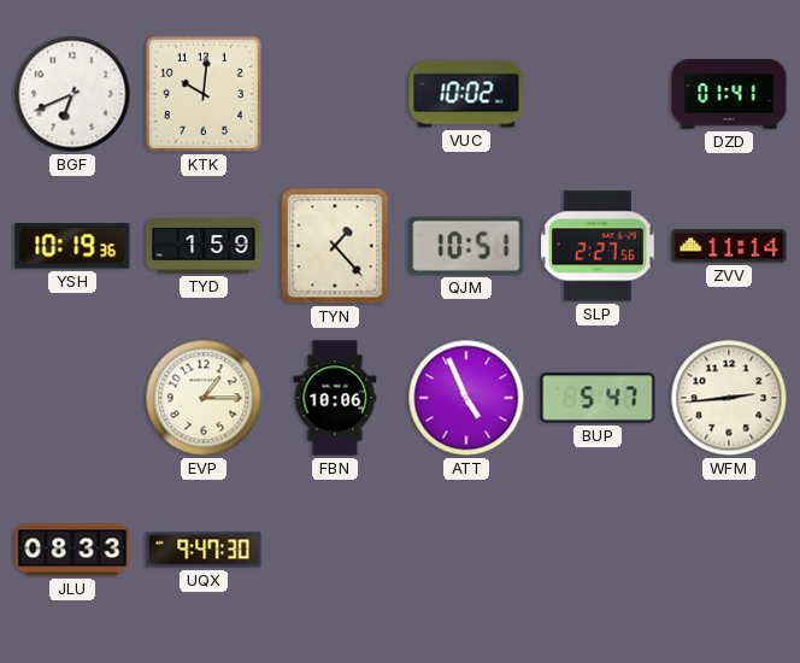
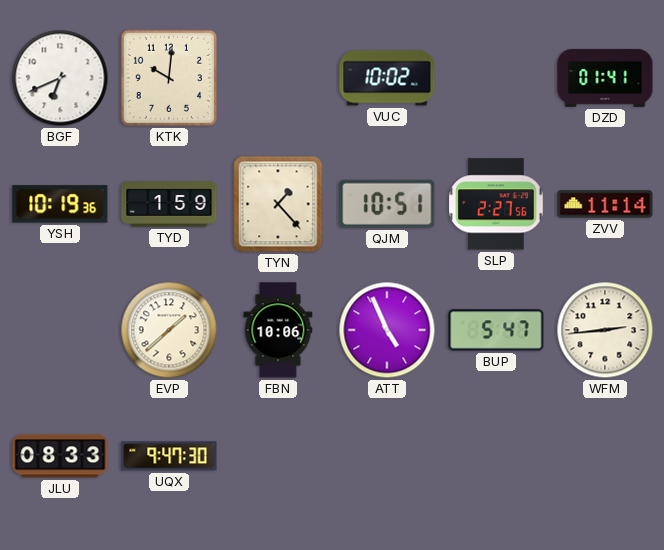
EVP: 1:15 -> 1:38
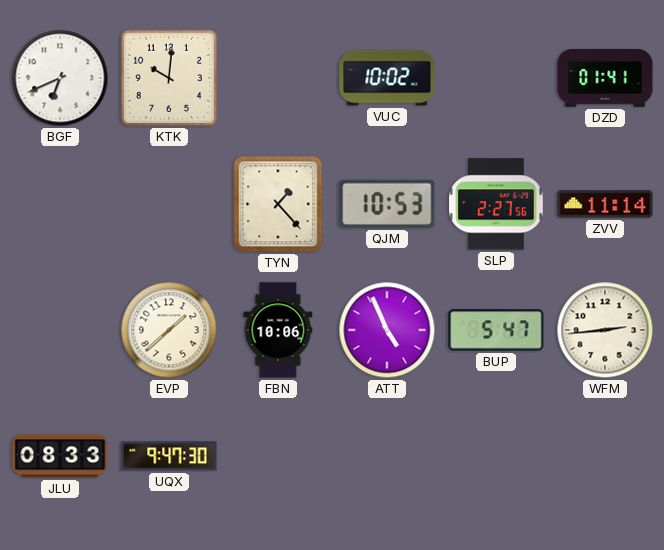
YSH: 10:19 -> none
TYD: 1:59 -> none
QJM: 10:51 -> 10:53
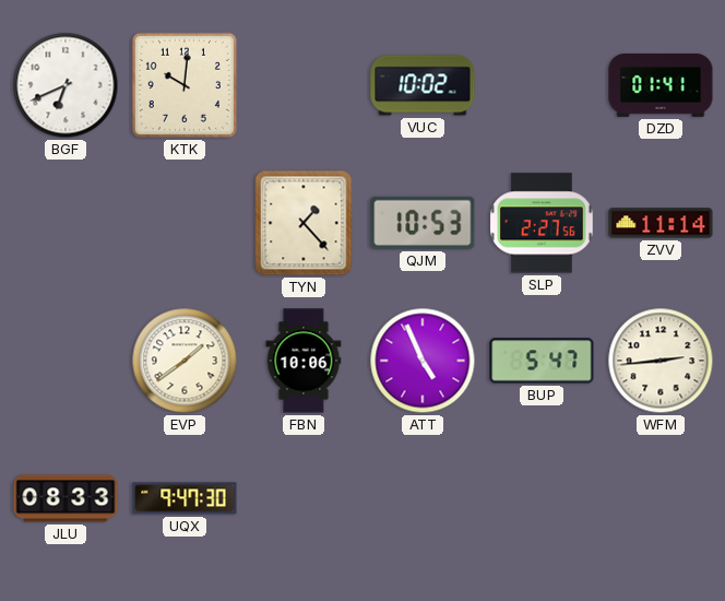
EVP: 1:38 -> 1:39
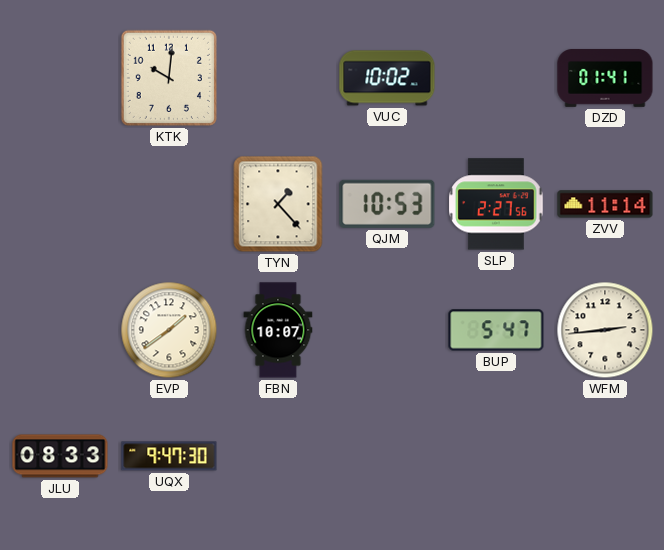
BGF: 6:41 -> none
FBN: 10:06 -> 10:07
ATT: 4:56 -> none
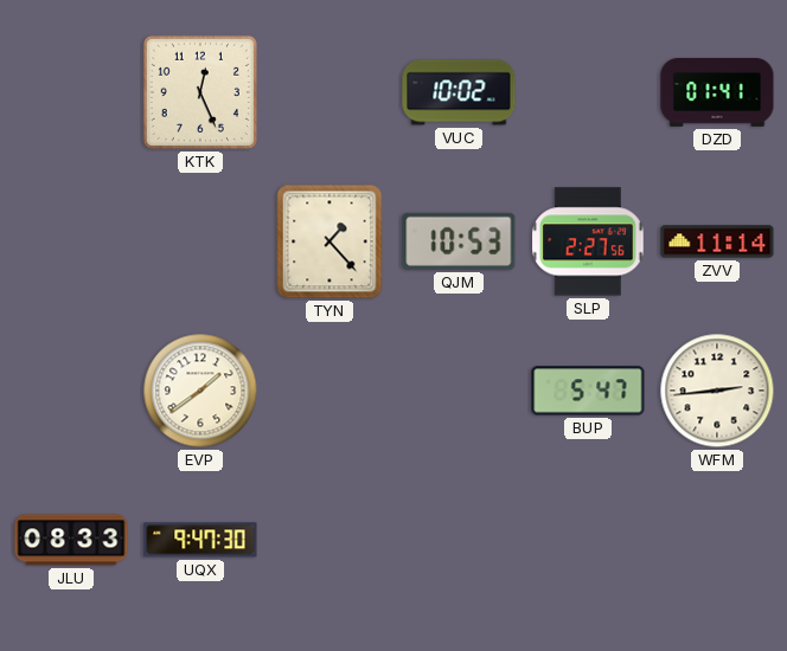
KTK: 10:01 -> 12:26
FBN: 10:07 -> none
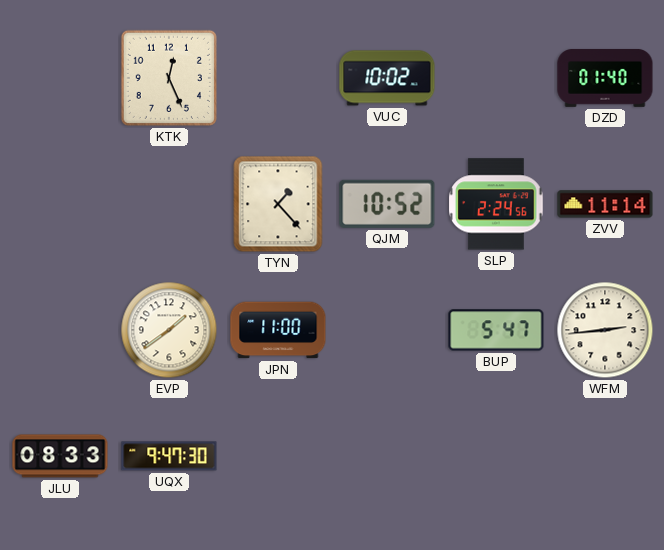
DZD: 01:41 -> 01:40
QJM: 10:53 -> 10:52
SLP: 2:27 -> 2:24
JPN: none -> 11:00
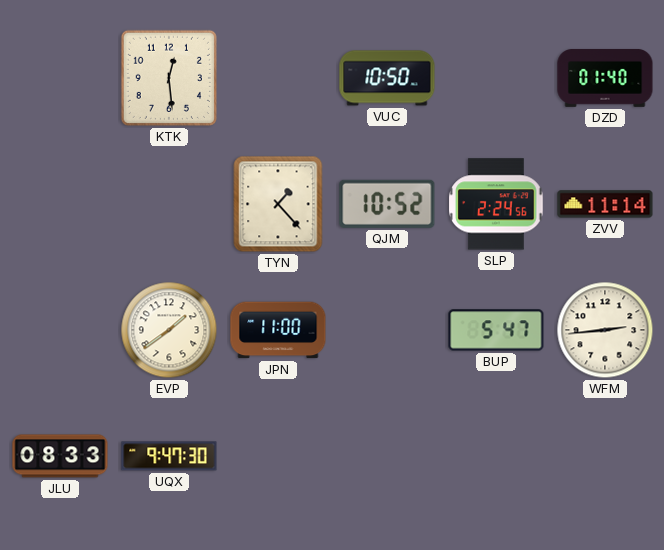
KTK: 12:26 -> 12:29
VUC: 10:02 -> 10:50
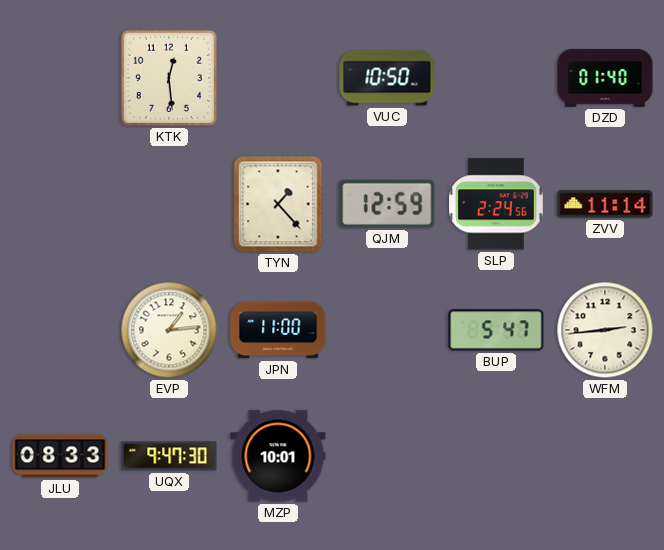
QJM: 10:52 -> 12:59
EVP: 1:39 -> 1:14
MZP: none -> 10:01
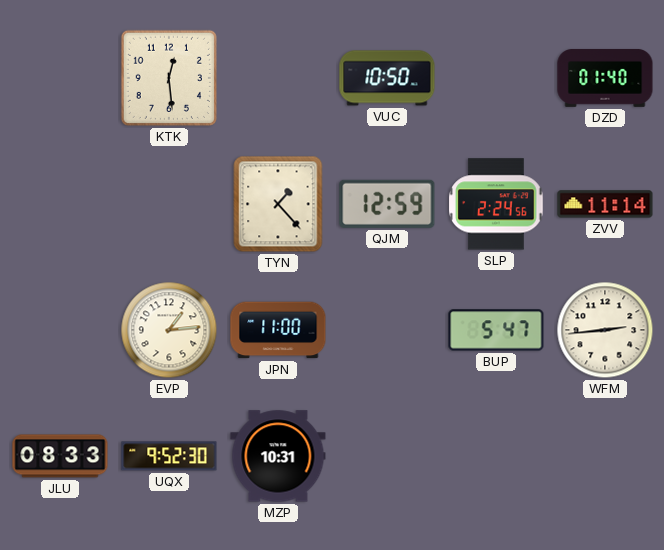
UQX: 9:47 -> 9:52
MZP: 10:01 -> 10:31
